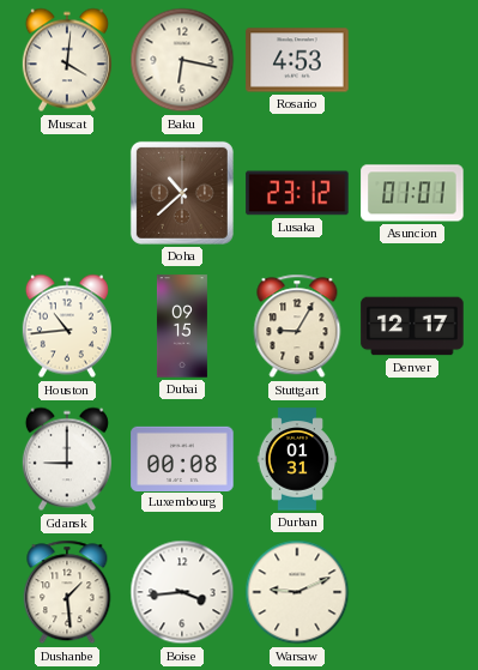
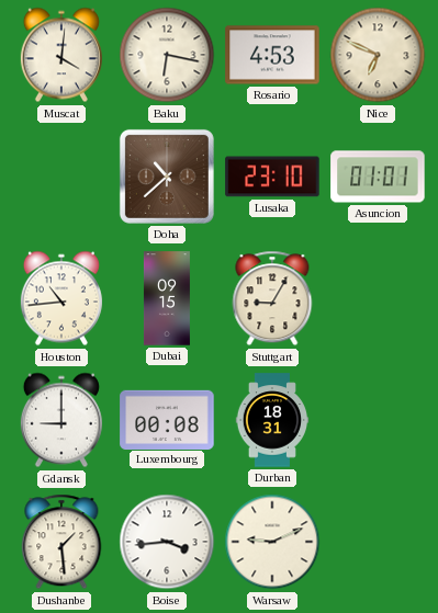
Nice: none -> 6:49
Lusaka: 23:12 -> 23:10
Denver: 12:17 -> none
Durban: 01:31 -> 18:31
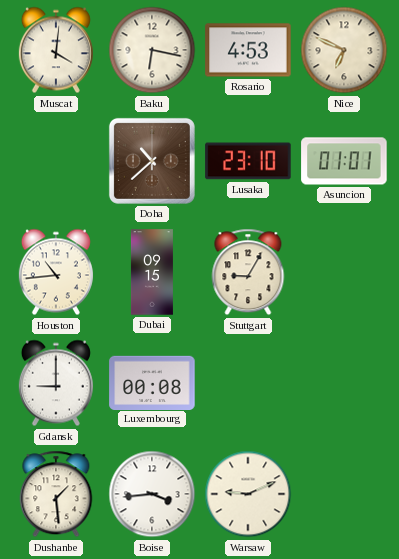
Durban: 18:31 -> none
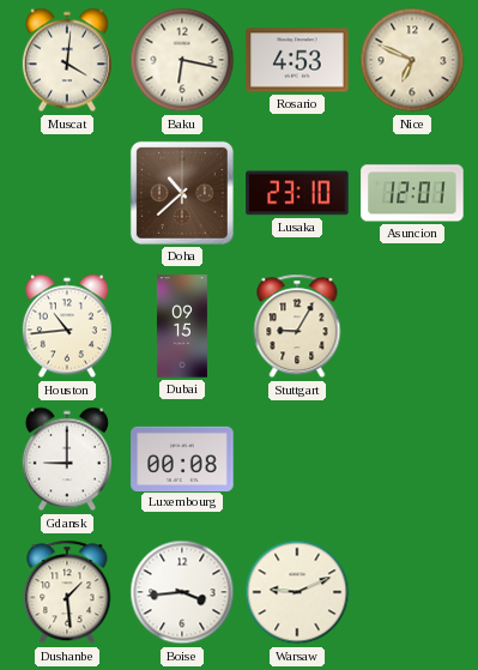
Asuncion: 01:01 -> 12:01
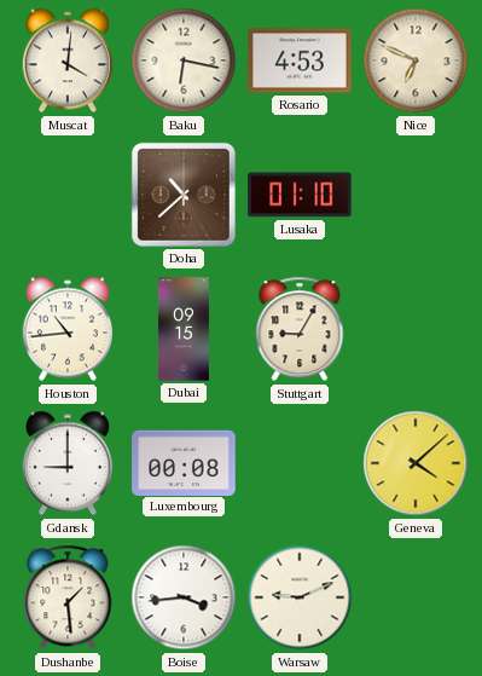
Lusaka: 23:10 -> 01:10
Asuncion: 12:01 -> none
Geneva: none -> 4:08
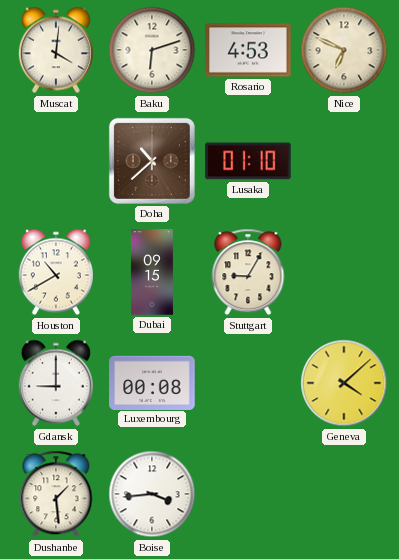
Baku: 6:17 -> 6:12
Houston: 10:44 -> 10:40
Warsaw: 9:11 -> none
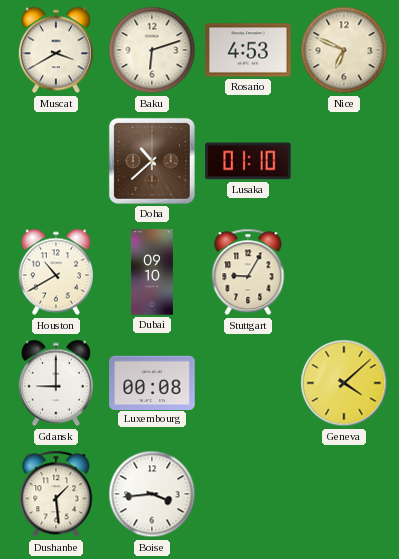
Muscat: 4:01 -> 3:40
Dubai: 09:15 -> 09:10
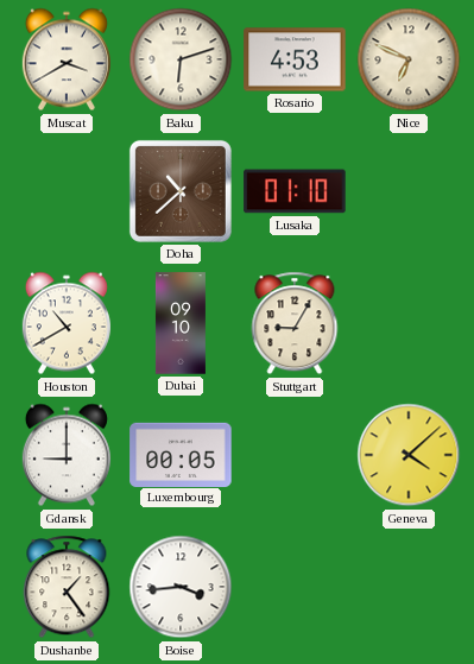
Luxembourg: 00:08 -> 00:05
Dushanbe: 1:29 -> 1:24
